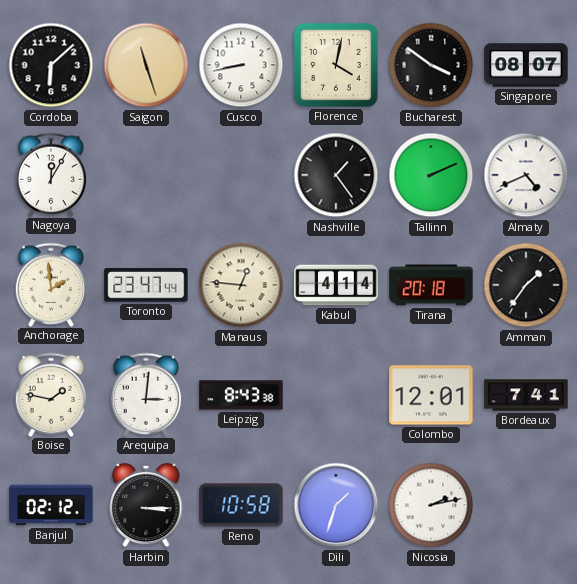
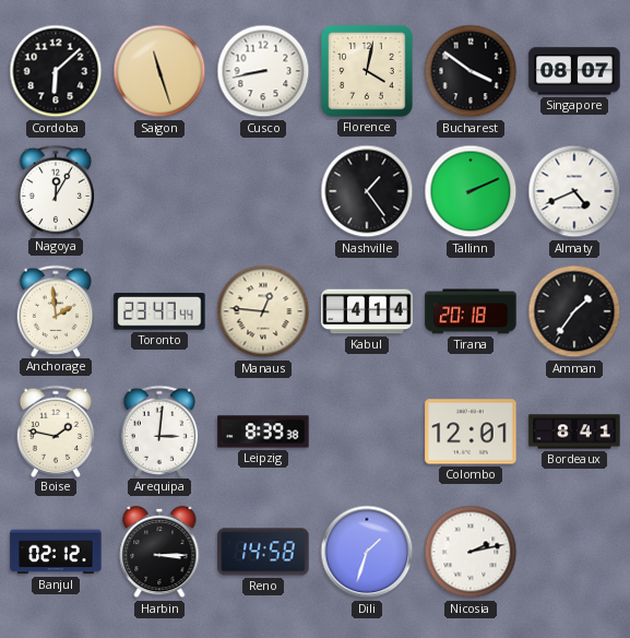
Leipzig: 8:43 -> 8:39
Bordeaux: 7:41 -> 8:41
Reno: 10:58 -> 14:58
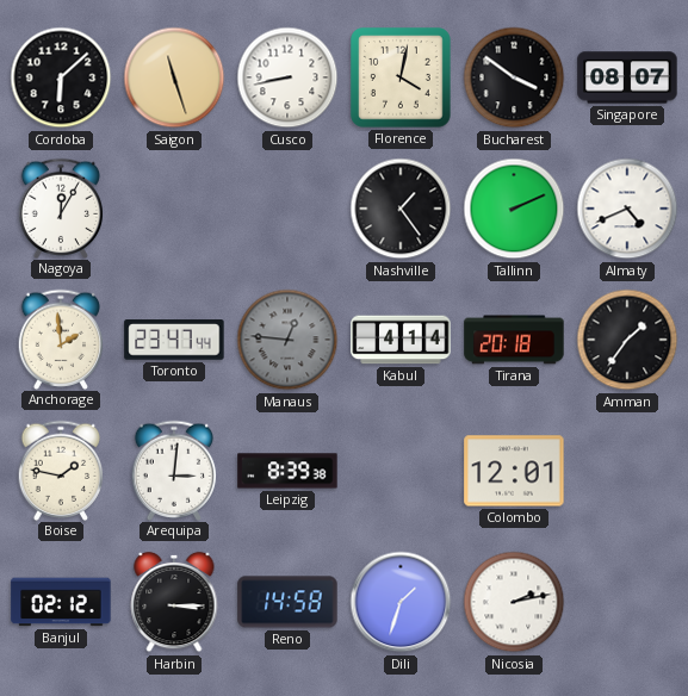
Manaus dial: cream -> grey
Bordeaux: 8:41 -> none
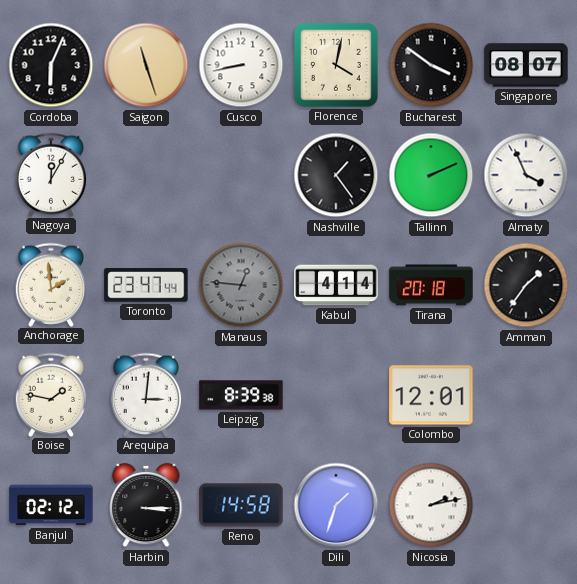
Cordoba: 6:08 -> 6:04
Almaty: 4:41 -> 3:56
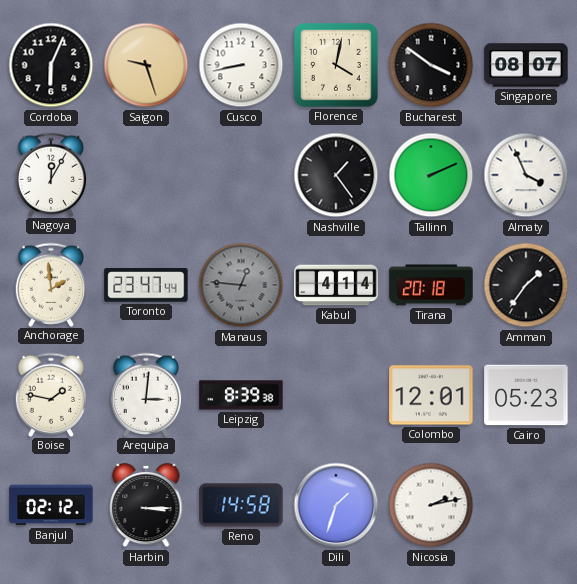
Saigon: 11:27 -> 9:27
Cairo: none -> 05:23
